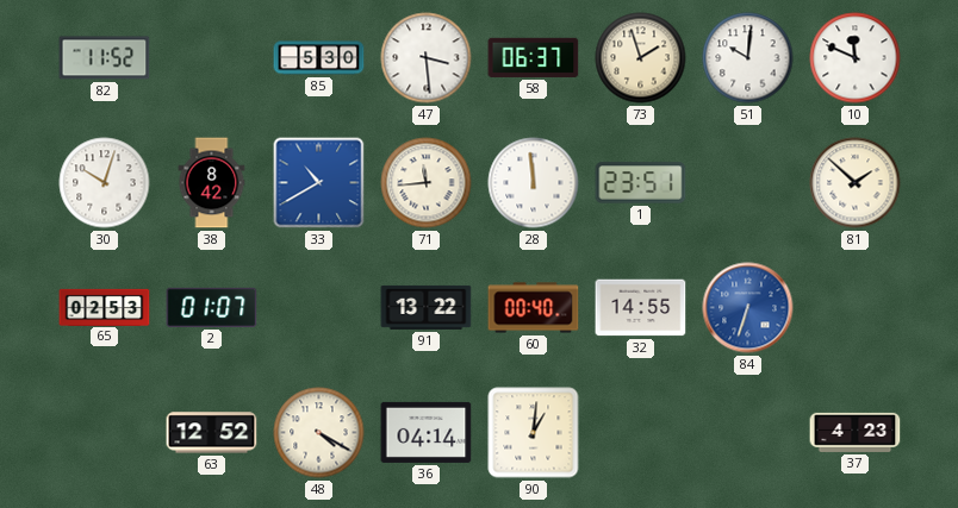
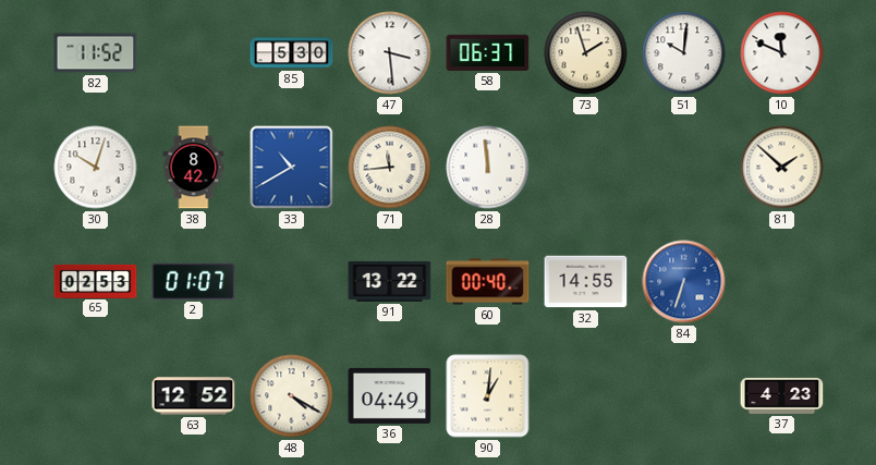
1: 23:51 -> none
36: 04:14 -> 04:49
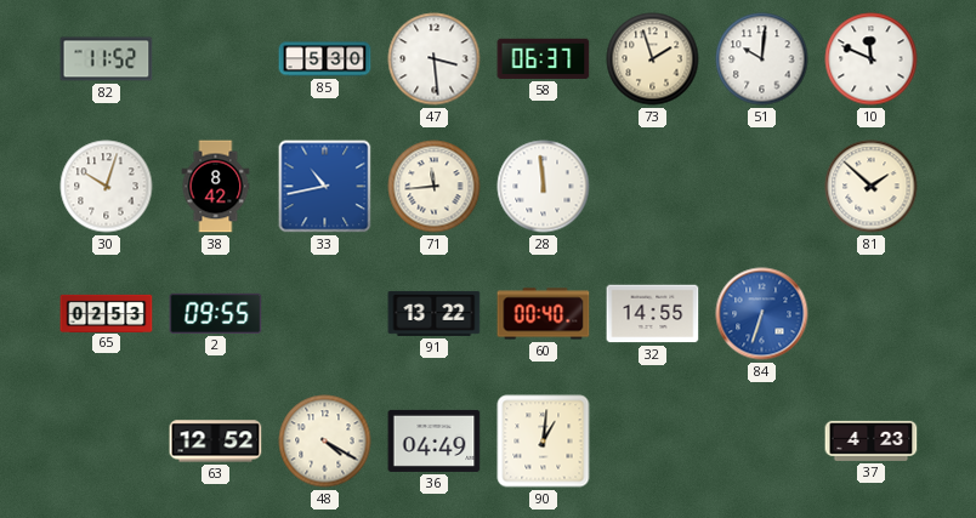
33: 10:40 -> 10:43
2: 01:07 -> 09:55
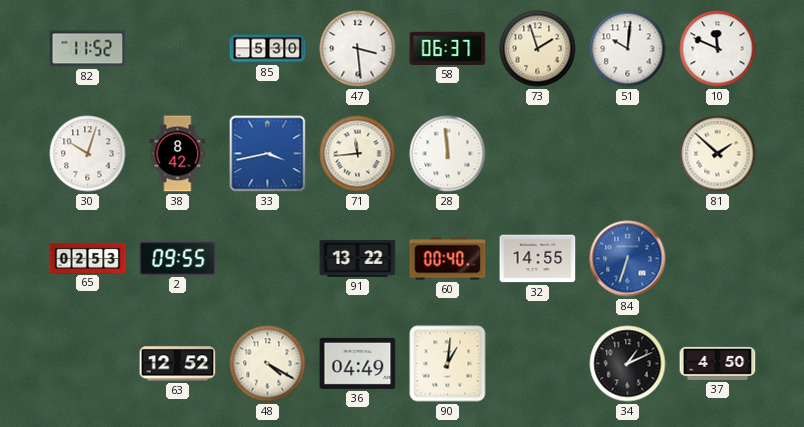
33: 10:43 -> 3:43
34: none -> 1:11
37: 4:23 -> 4:50
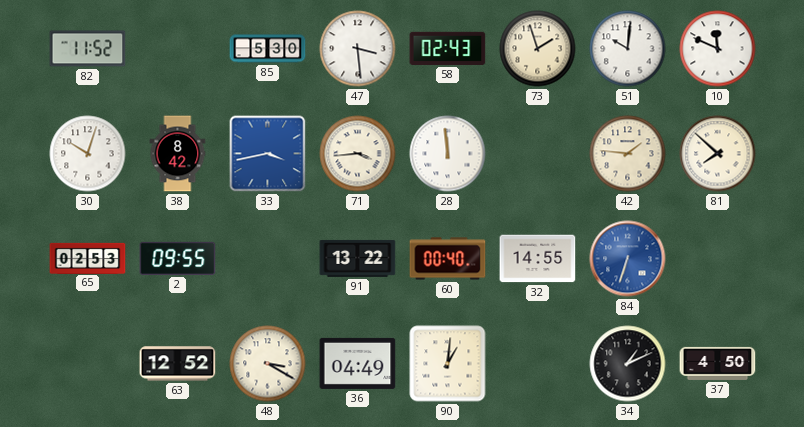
58: 06:37 -> 02:43
71: 11:44 -> 3:44
42: none -> 1:46
81: 1:52 -> 7:52
48: 4:20 -> 3:20
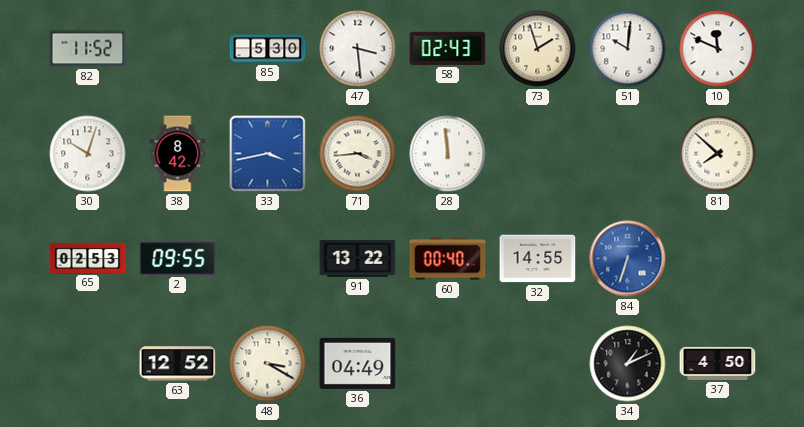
42: 1:46 -> none
90: 1:01 -> none
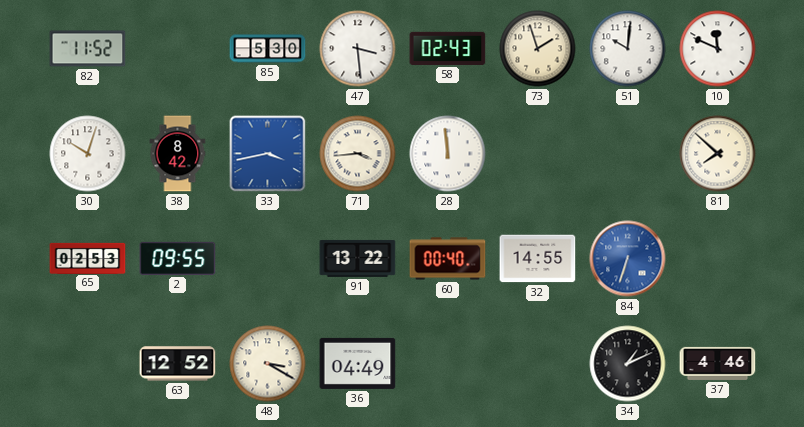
37: 4:50 -> 4:46
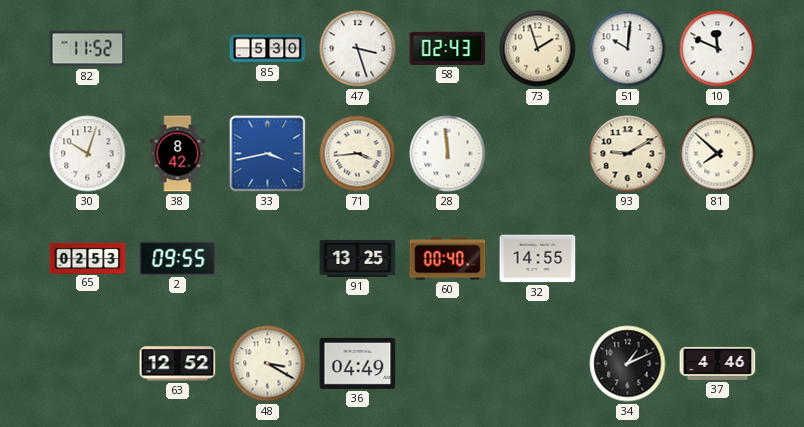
47: 3:29 -> 3:27
93: none -> 9:10
91: 13:22 -> 13:25
84: 6:33 -> none
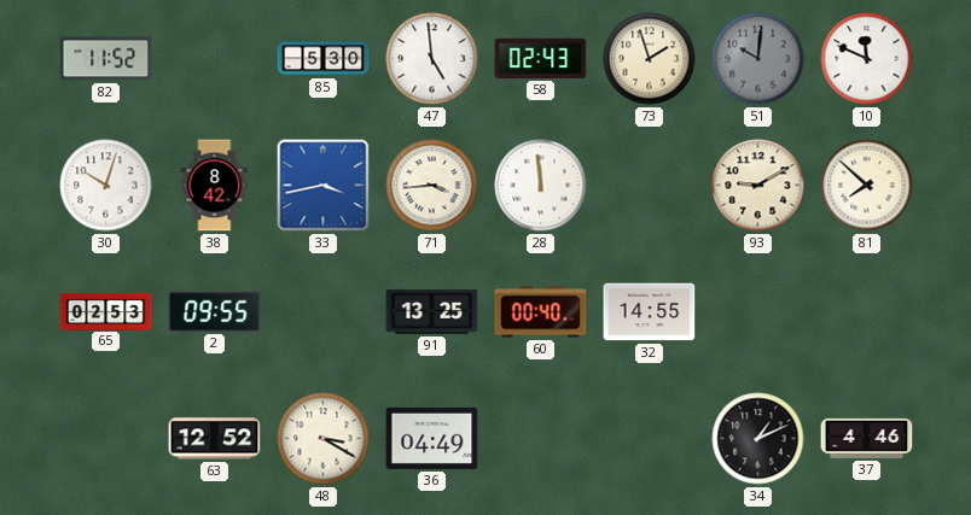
47: 3:27 -> 4:59
51 dial: white -> grey
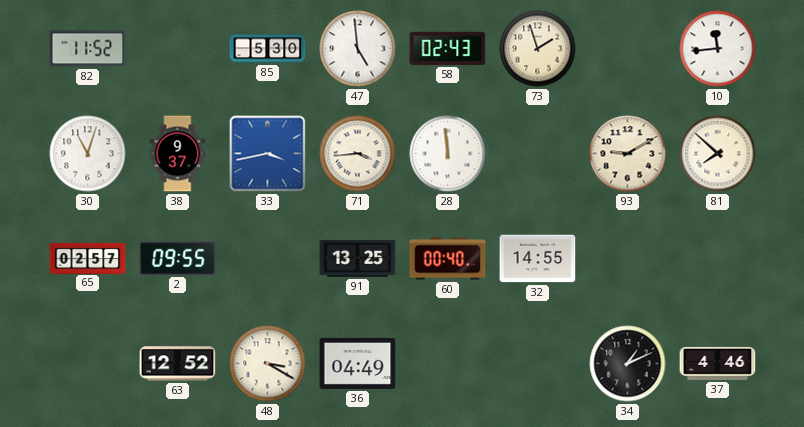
51: 10:01 -> none
10: 11:49 -> 11:44
30: 10:03 -> 11:03
38: 8:42 -> 9:37
65: 02:53 -> 02:57
